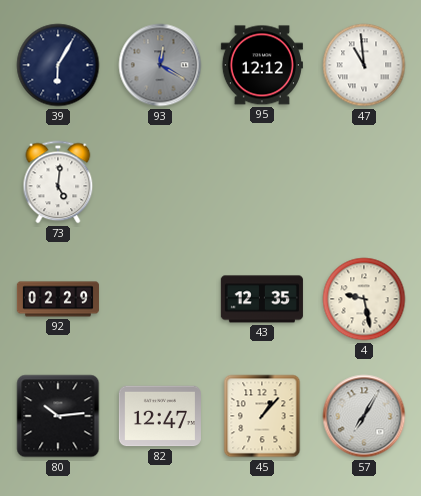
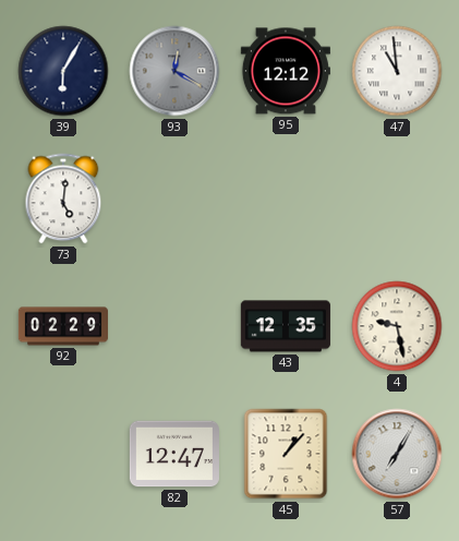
80: 10:14 -> none
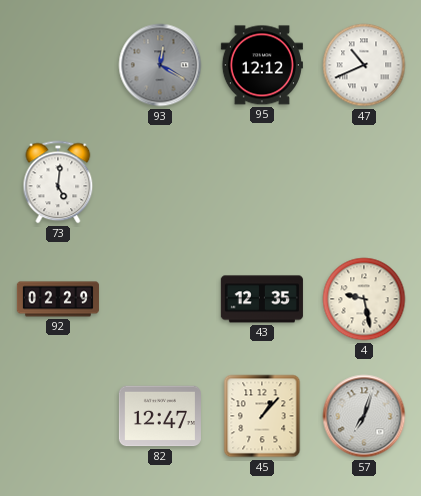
39: 6:05 -> none
47: 10:59 -> 10:41
57: 7:05 -> 7:03
